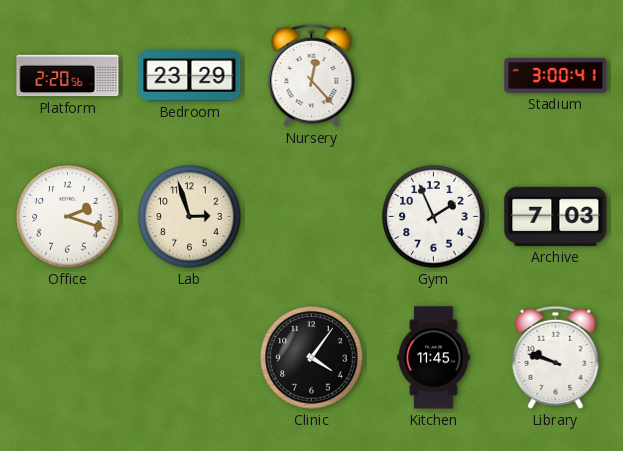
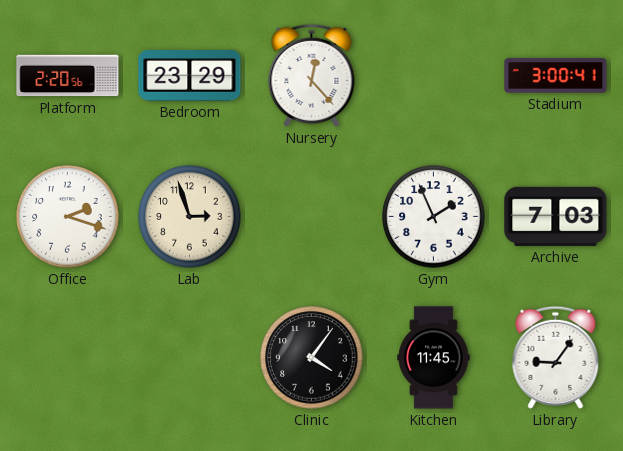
Library: 9:48 -> 9:06
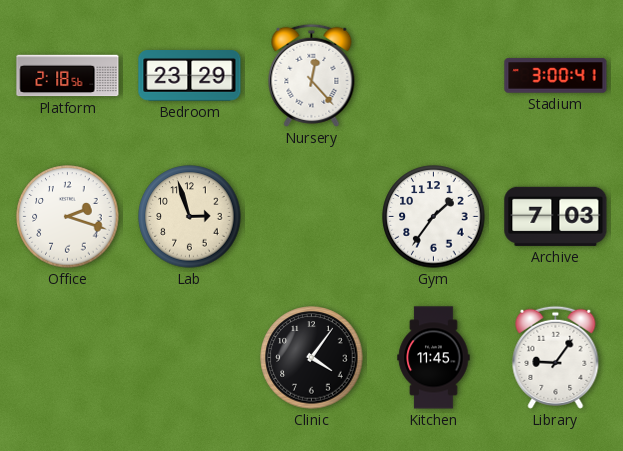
Platform: 2:20 -> 2:18
Gym: 1:56 -> 1:36
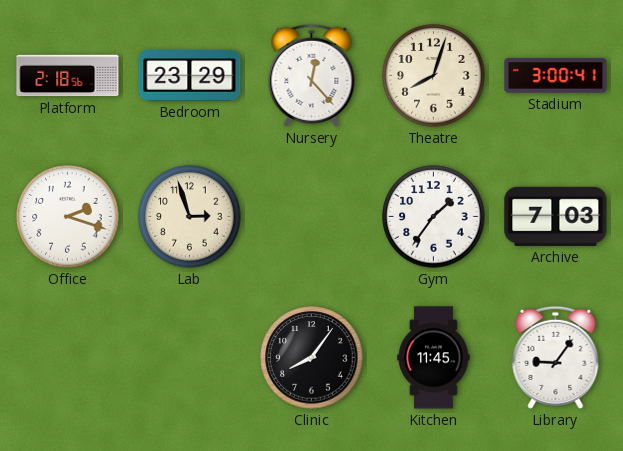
Theatre: none -> 8:03
Clinic: 4:06 -> 8:06
